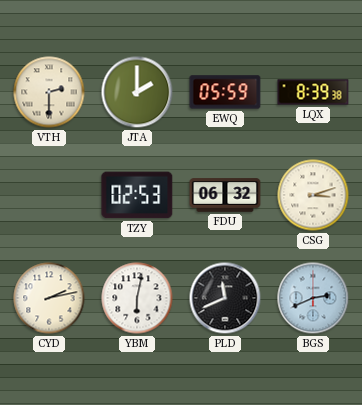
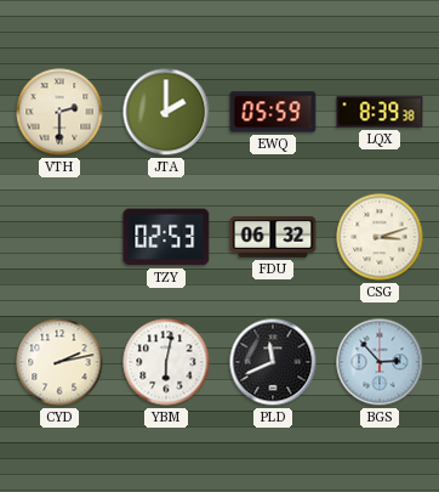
BGS: 2:41 -> 2:53
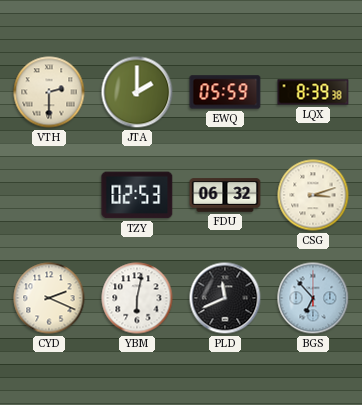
CYD: 2:13 -> 2:19
BGS: 2:53 -> 6:53
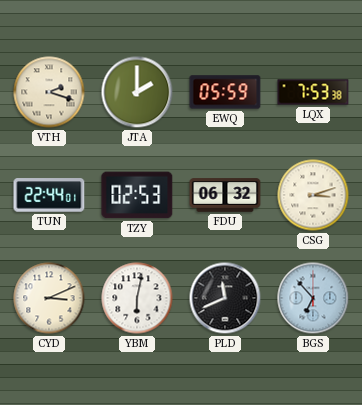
VTH: 2:30 -> 2:18
LQX: 8:39 -> 7:53
TUN: none -> 22:44
CYD: 2:19 -> 3:11
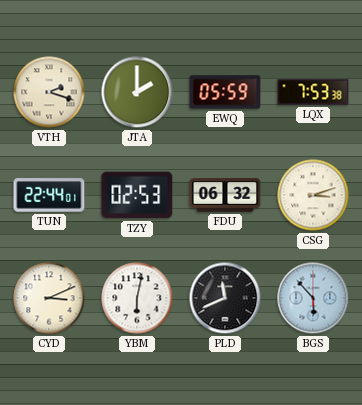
BGS: 6:53 -> 5:53
